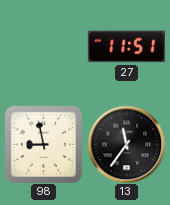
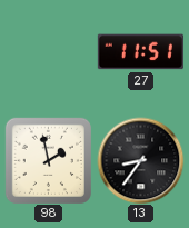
98: 8:58 -> 1:58
13: 11:36 -> 8:36
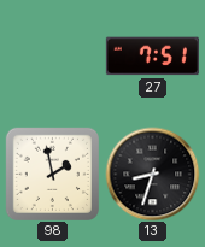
27: 11:51 -> 7:51
13: 8:36 -> 8:33
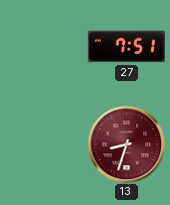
98: 1:58 -> none
13 dial: black -> burgundy
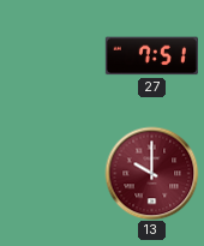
13: 8:33 -> 10:00
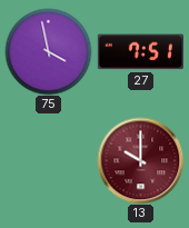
75: none -> 3:58
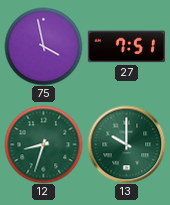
12: none -> 8:33
13 dial: burgundy -> green
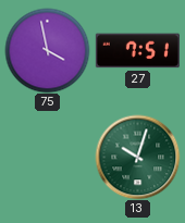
12: 8:33 -> none
13: 10:00 -> 10:03
